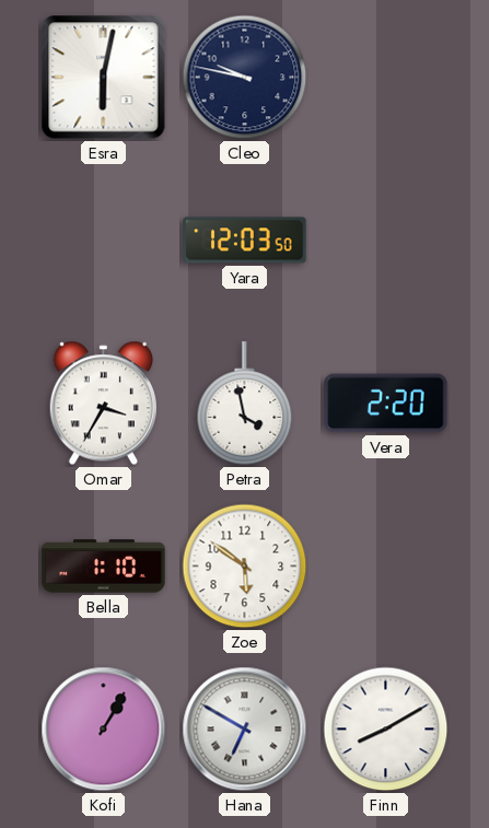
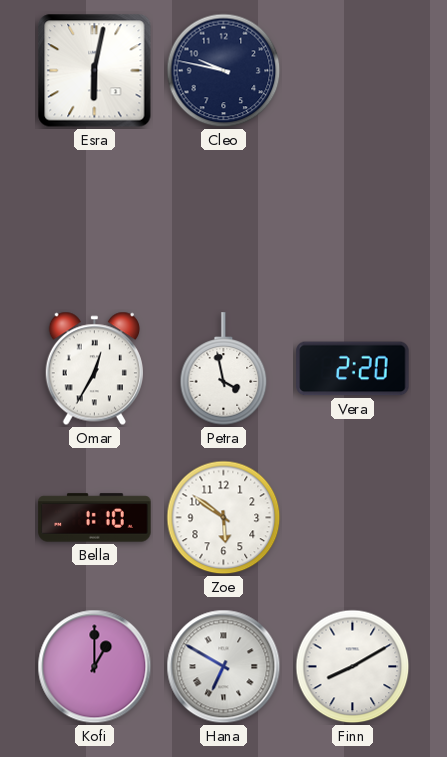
Yara: 12:03 -> none
Omar: 3:35 -> 12:35
Kofi: 1:05 -> 1:00
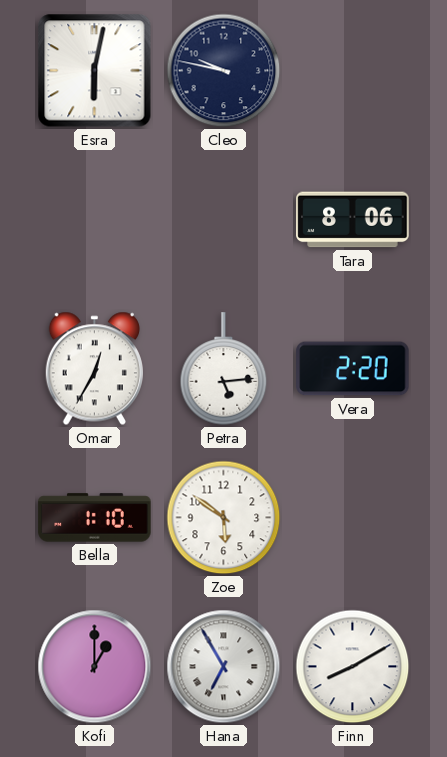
Tara: none -> 8:06
Petra: 3:58 -> 5:14
Hana: 6:50 -> 6:55
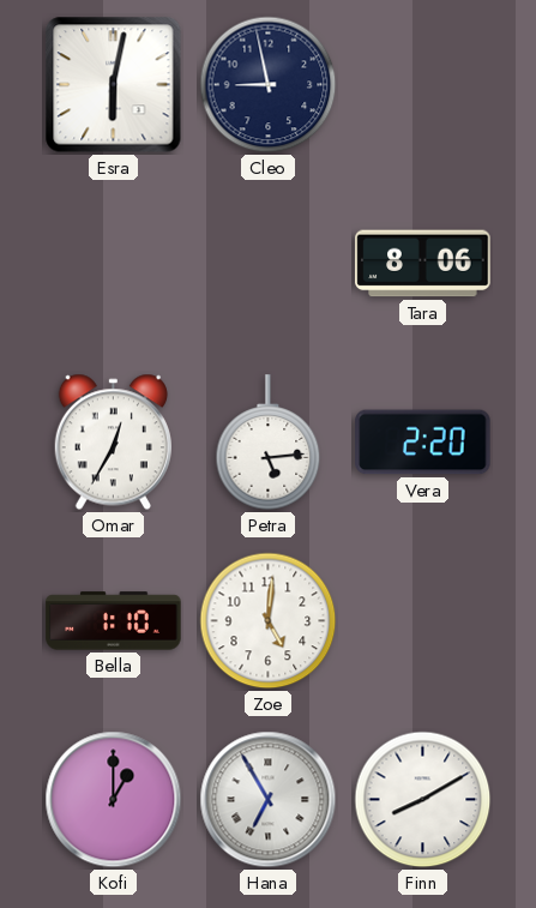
Cleo: 9:47 -> 8:58
Zoe: 5:51 -> 5:01
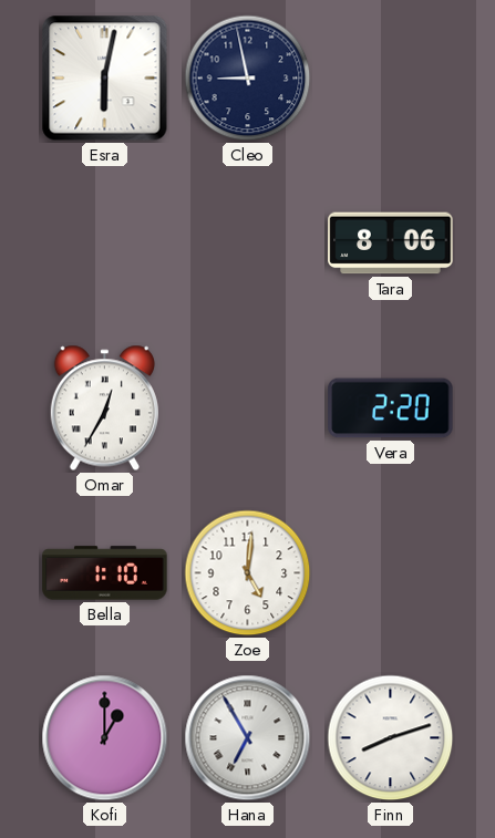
Petra: 5:14 -> none
Finn: 8:10 -> 8:12
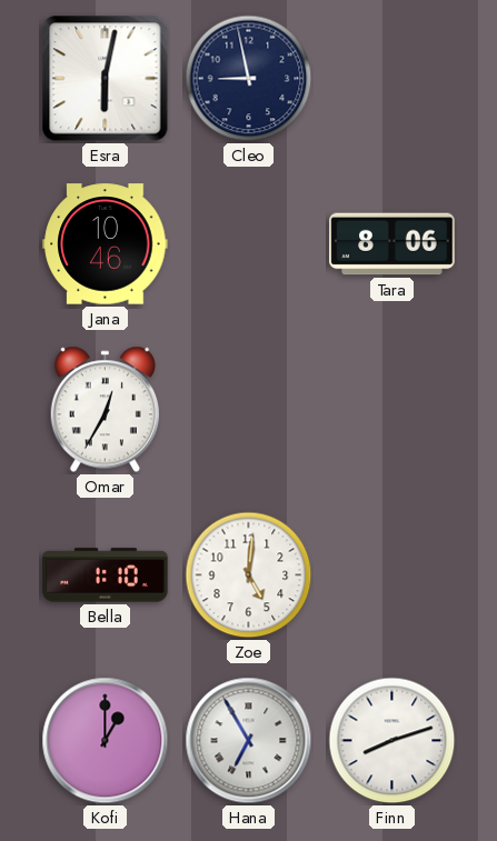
Jana: none -> 10:46
Vera: 2:20 -> none
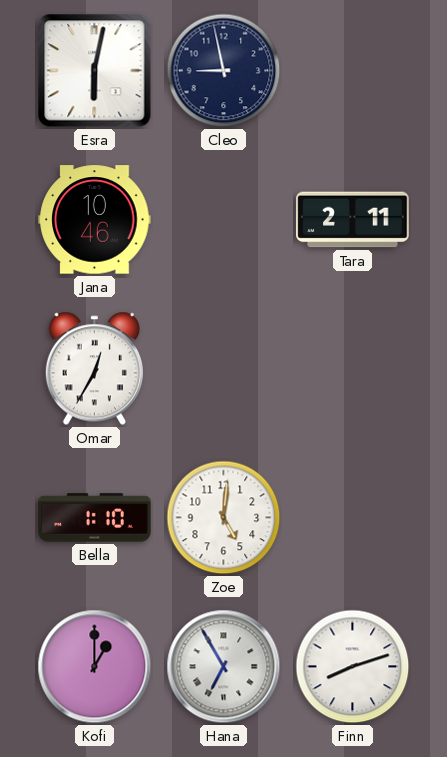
Tara: 8:06 -> 2:11
